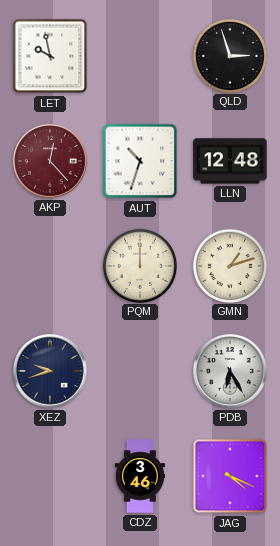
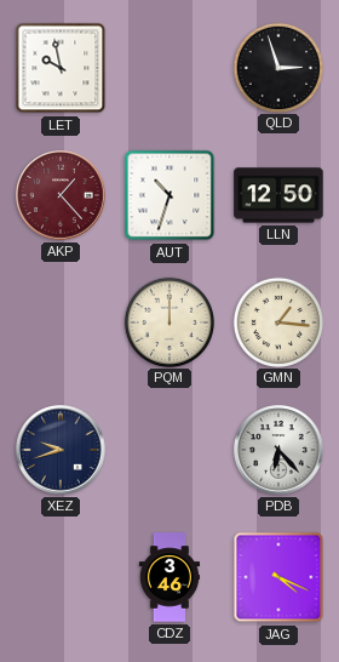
AKP: 12:23 -> 1:23
LLN: 12:48 -> 12:50
GMN: 1:12 -> 1:16
PDB: 6:25 -> 6:23
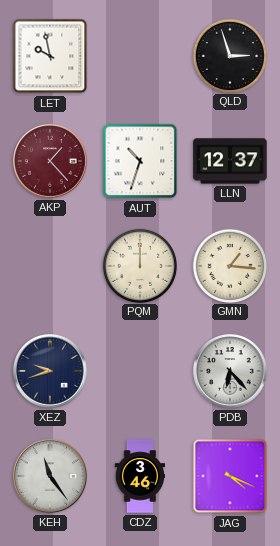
LLN: 12:50 -> 12:37
KEH: none -> 11:24
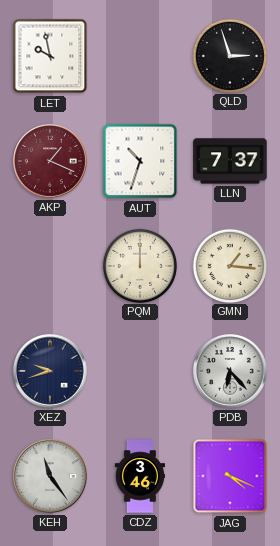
AKP: 1:23 -> 1:19
LLN: 12:37 -> 7:37
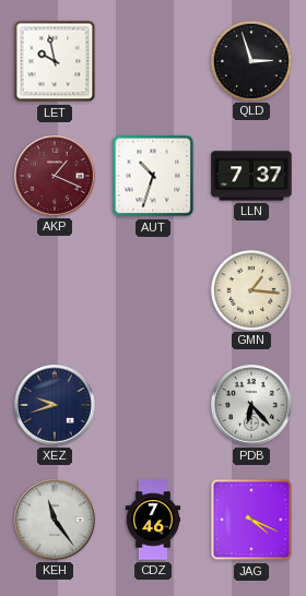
PQM: 12:00 -> none
CDZ: 3:46 -> 7:46
